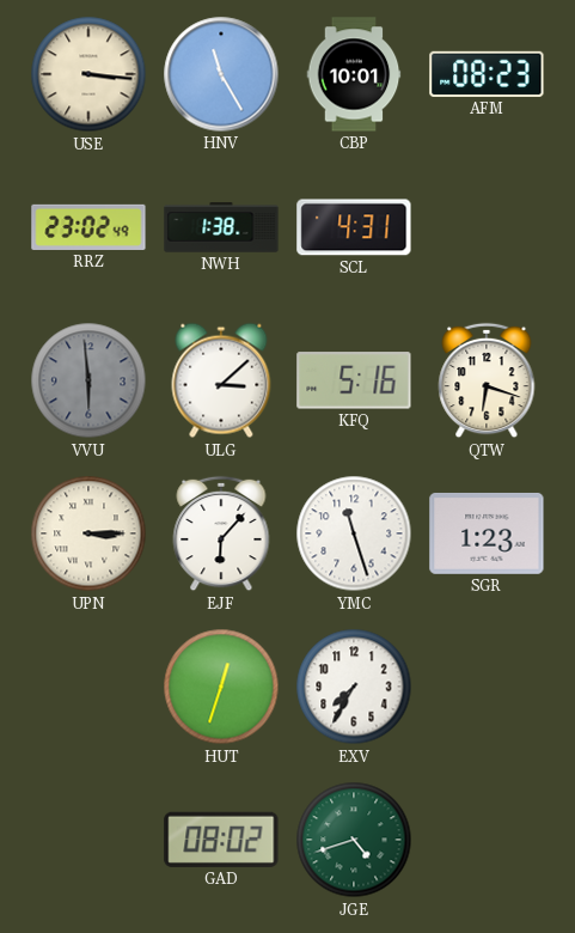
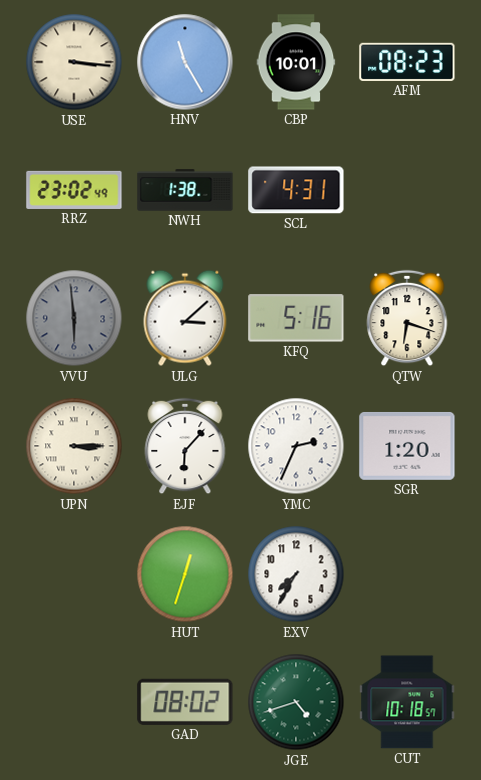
YMC: 11:27 -> 2:34
SGR: 1:23 -> 1:20
CUT: none -> 10:18
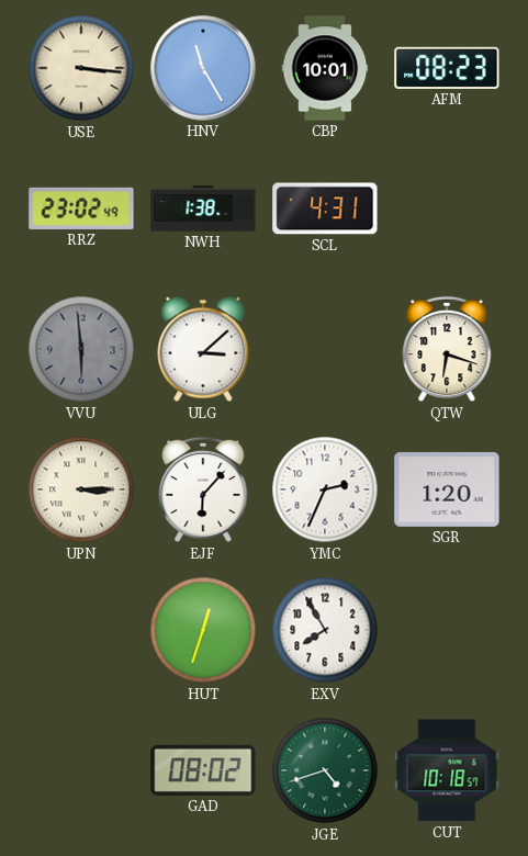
KFQ: 5:16 -> none
EXV: 7:35 -> 7:55
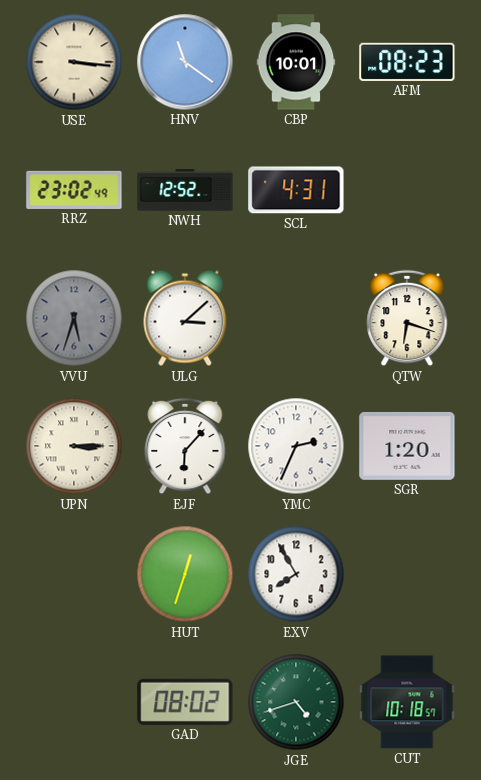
HNV: 11:25 -> 11:21
NWH: 1:38 -> 12:52
VVU: 5:59 -> 5:33
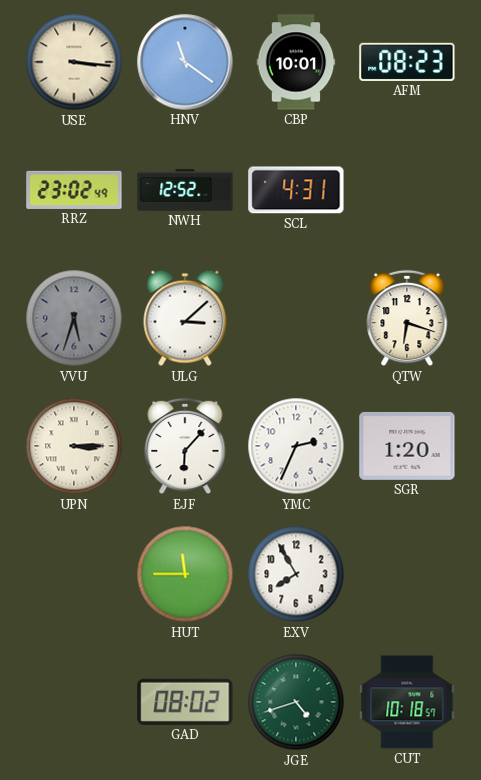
HUT: 12:33 -> 11:45
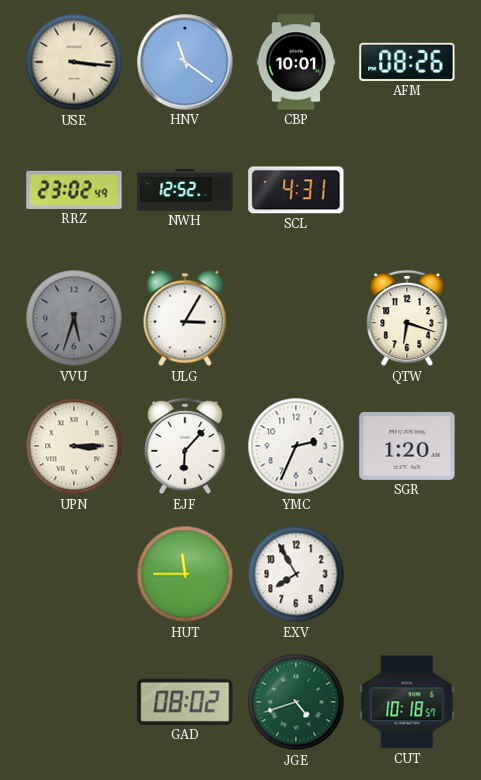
AFM: 08:23 -> 08:26
ULG: 3:08 -> 3:05
